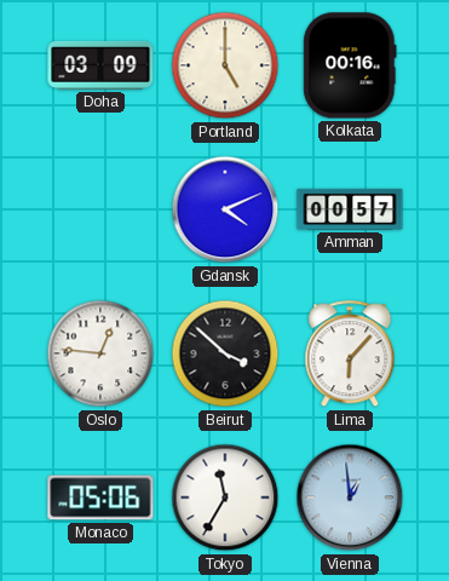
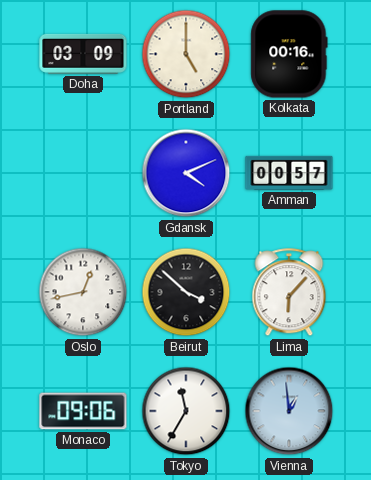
Oslo: 12:46 -> 12:43
Monaco: 05:06 -> 09:06
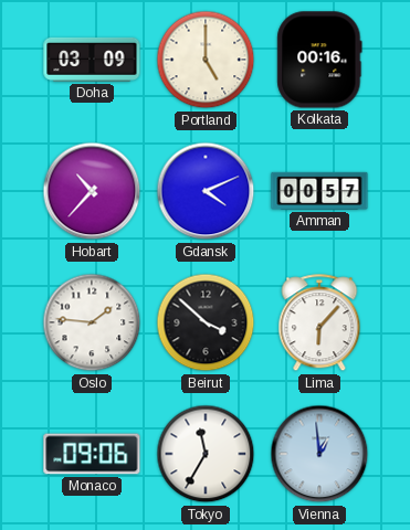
Hobart: none -> 10:37
Oslo: 12:43 -> 1:46
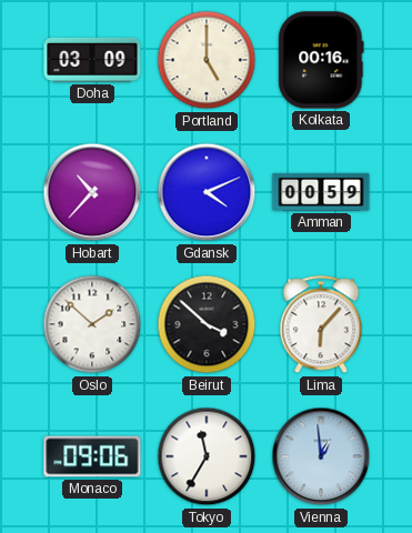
Amman: 00:57 -> 00:59
Oslo: 1:46 -> 1:52
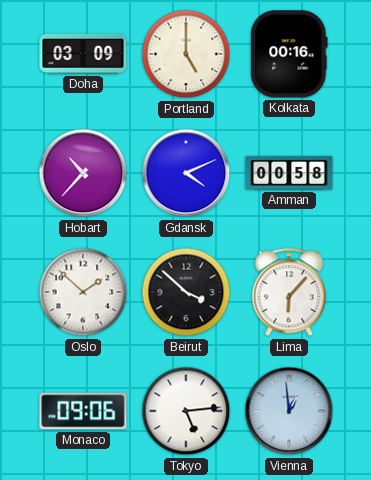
Amman: 00:59 -> 00:58
Tokyo: 11:35 -> 5:14
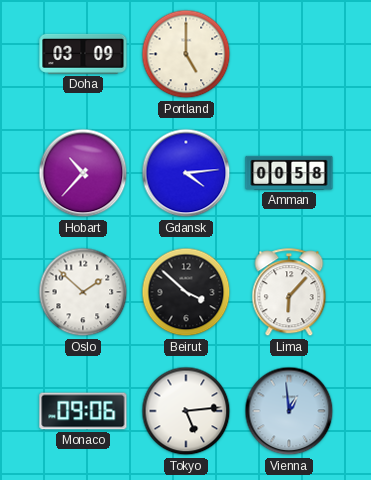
Kolkata: 00:16 -> none
Gdansk: 4:11 -> 4:14
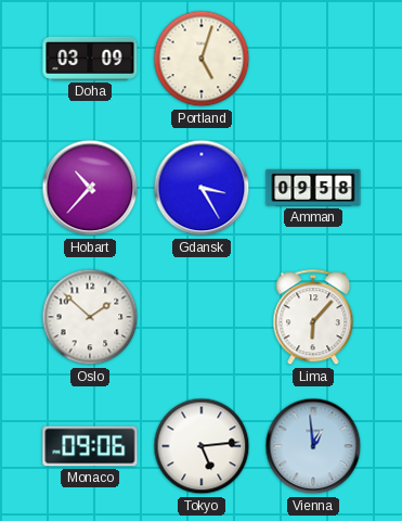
Portland: 5:00 -> 5:03
Gdansk: 4:14 -> 3:25
Amman: 00:58 -> 09:58
Beirut: 3:52 -> none
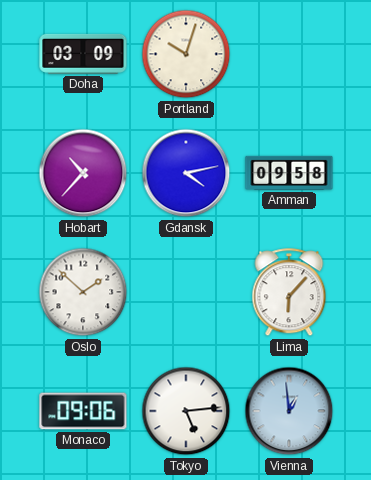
Portland: 5:03 -> 10:03
Gdansk: 3:25 -> 4:13
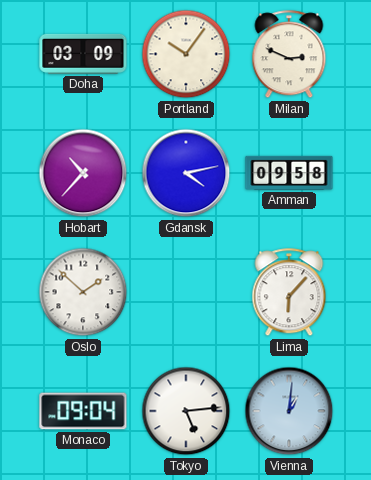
Portland: 10:03 -> 10:06
Milan: none -> 2:49
Monaco: 09:06 -> 09:04
Vienna: 12:59 -> 1:01
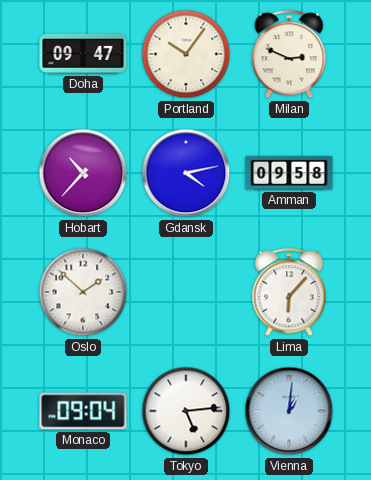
Doha: 03:09 -> 09:47
